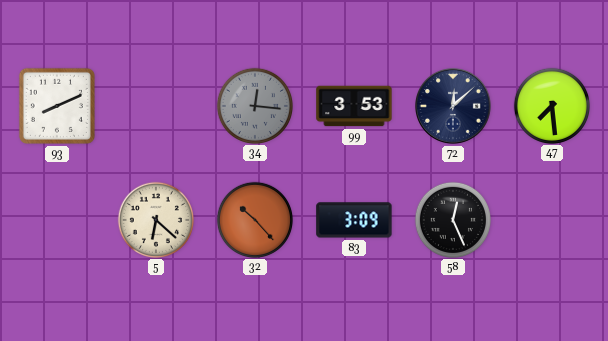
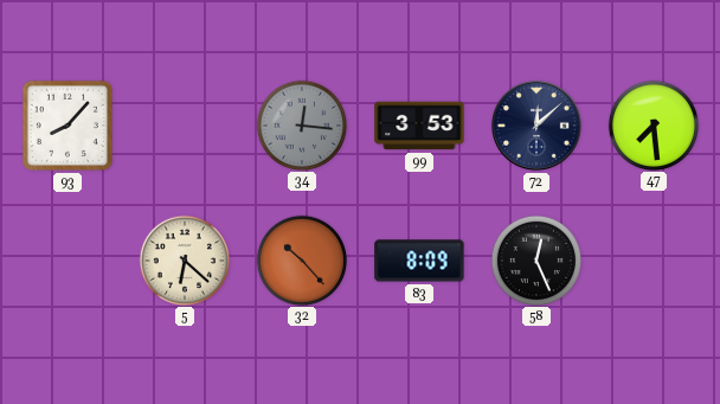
93: 8:11 -> 8:07
83: 3:09 -> 8:09
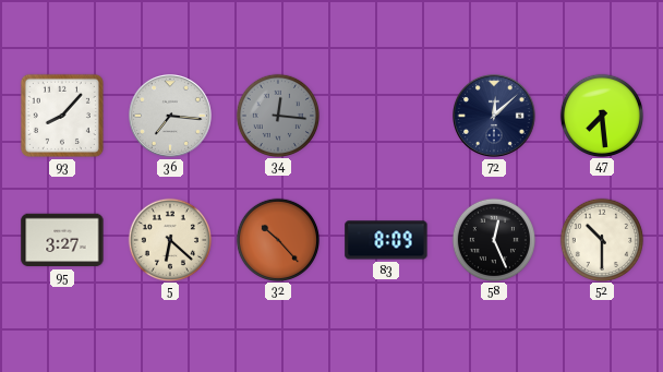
36: none -> 7:16
99: 3:53 -> none
95: none -> 3:27
52: none -> 10:30
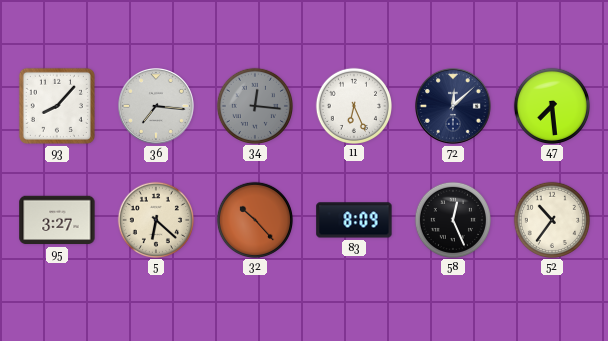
11: none -> 6:26
52: 10:30 -> 10:36
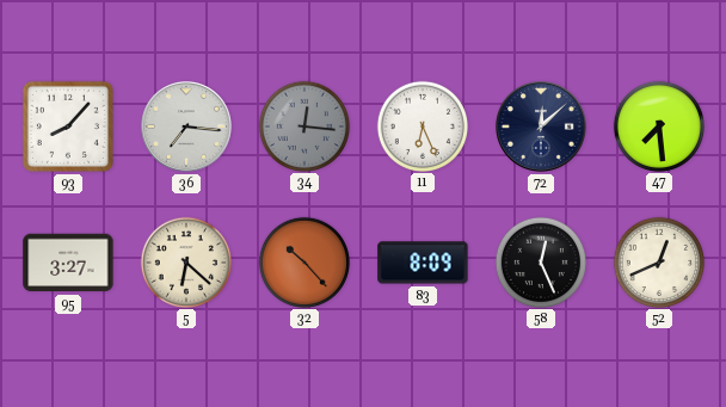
52: 10:36 -> 12:41
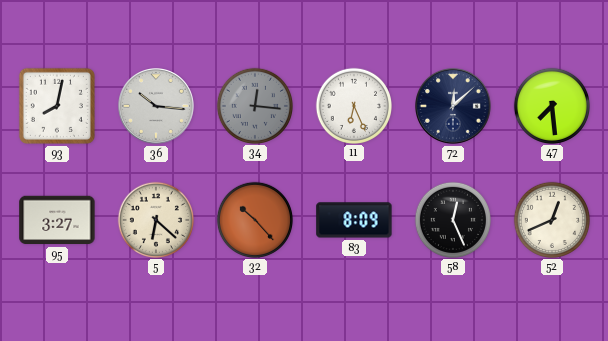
93: 8:07 -> 8:02
36: 7:16 -> 10:16
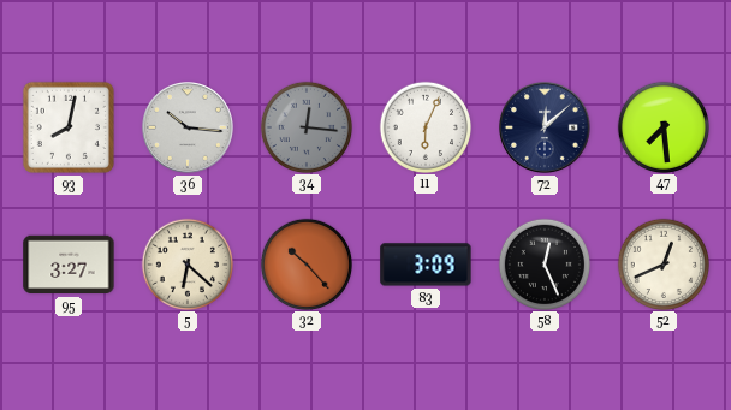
11: 6:26 -> 6:04
83: 8:09 -> 3:09
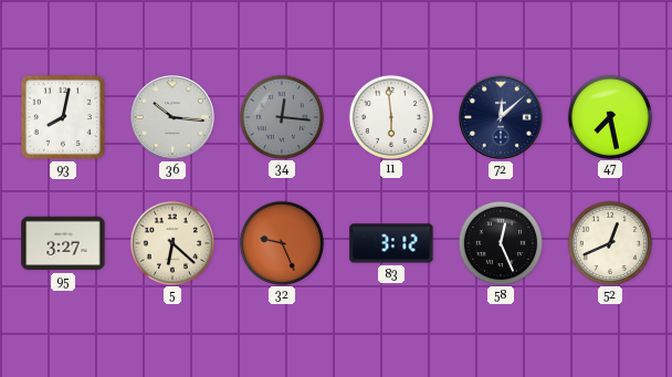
11: 6:04 -> 5:59
47: 7:29 -> 7:28
32: 10:23 -> 9:26
83: 3:09 -> 3:12
